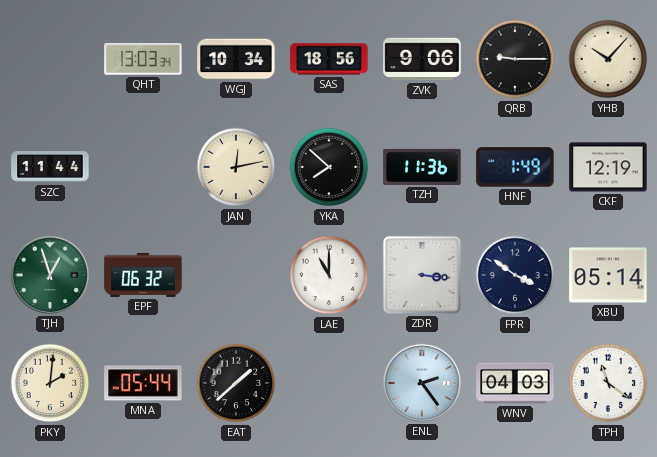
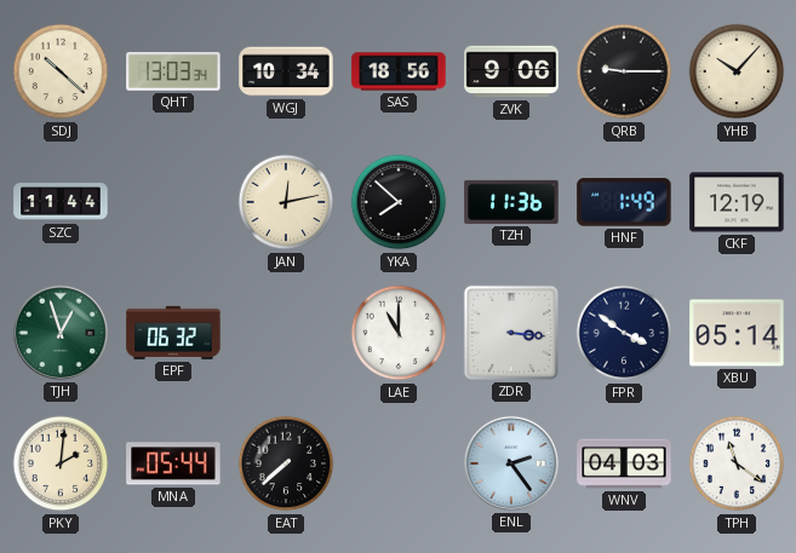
SDJ: none -> 10:22
EAT: 1:38 -> 7:38
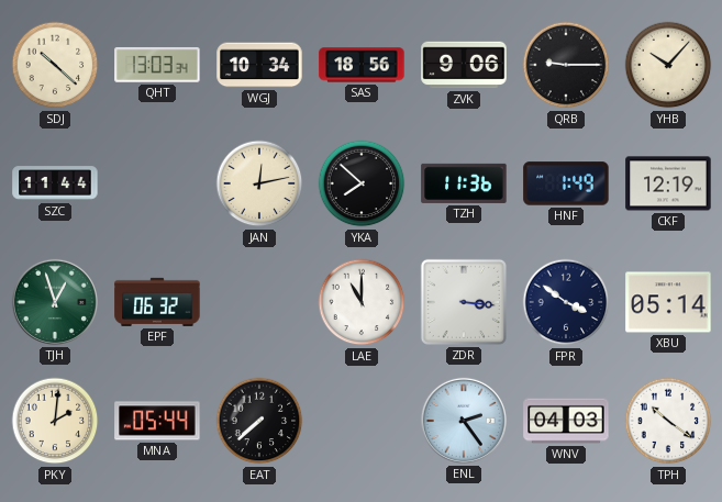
TPH: 11:21 -> 10:21
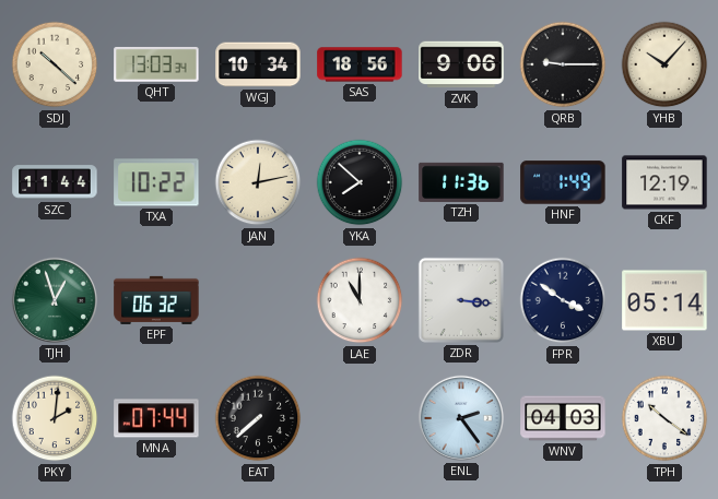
TXA: none -> 10:22
MNA: 05:44 -> 07:44
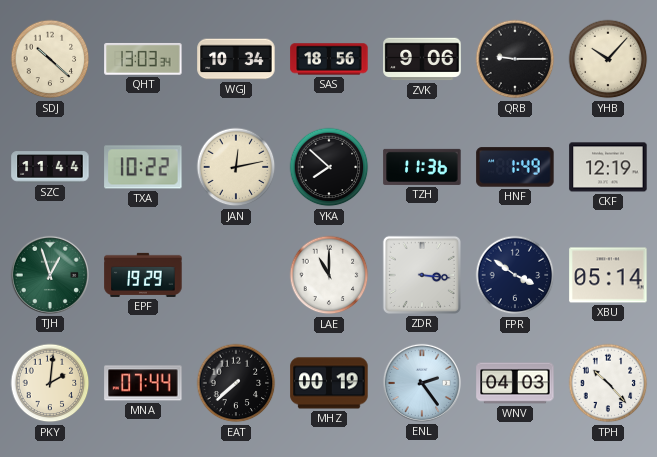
EPF: 06:32 -> 19:29
MHZ: none -> 00:19
TPH: 10:21 -> 10:23
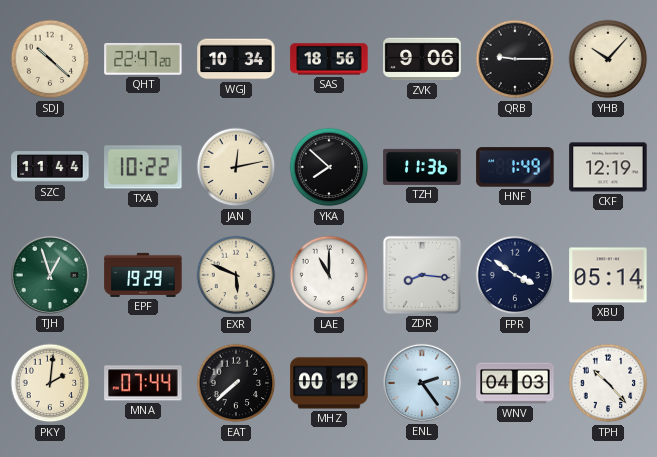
QHT: 13:03 -> 22:47
EXR: none -> 5:49
ZDR: 3:16 -> 8:16
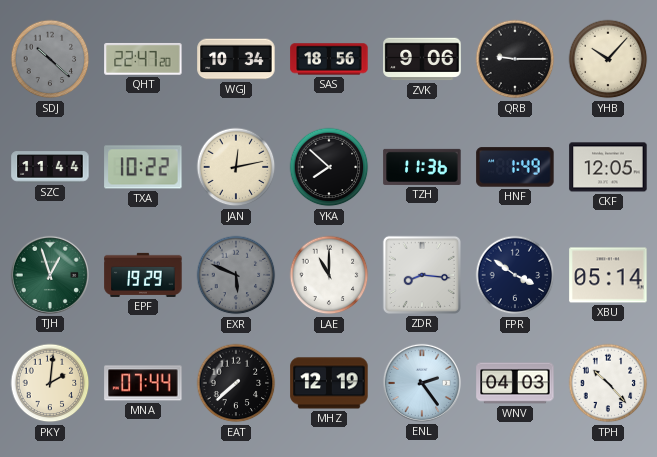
SDJ dial: cream -> grey
CKF: 12:19 -> 12:05
EXR dial: cream -> grey
MHZ: 00:19 -> 12:19
